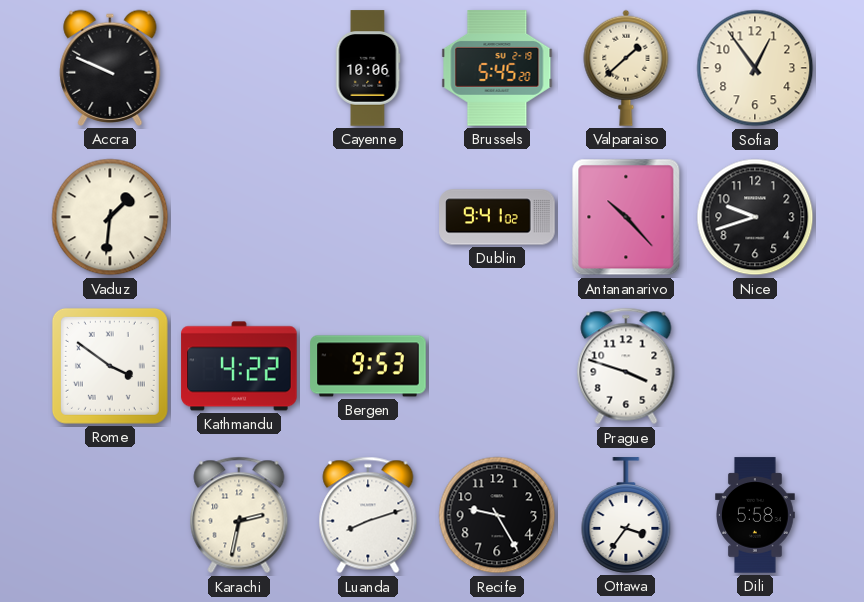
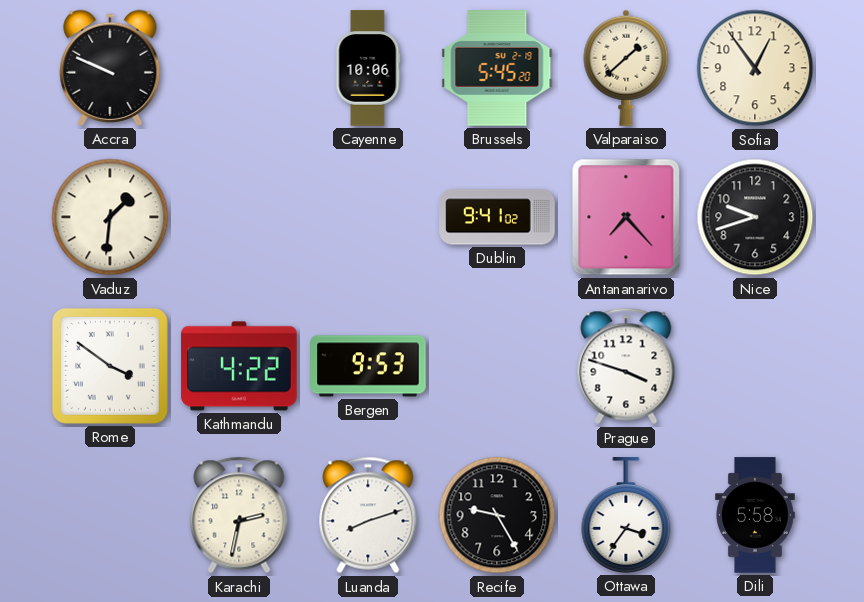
Antananarivo: 10:23 -> 7:23
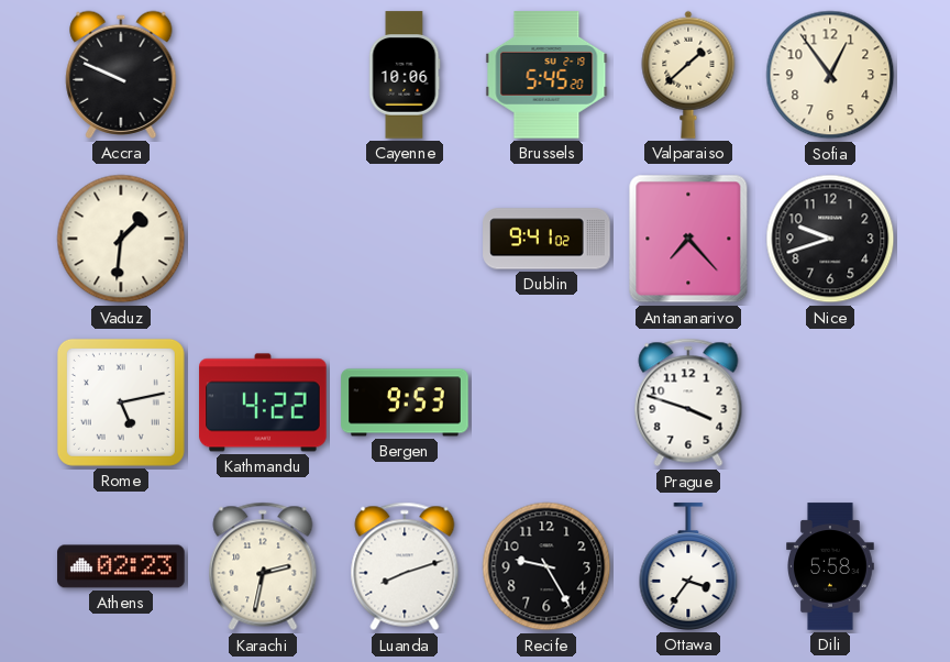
Rome: 3:51 -> 5:13
Athens: none -> 02:23
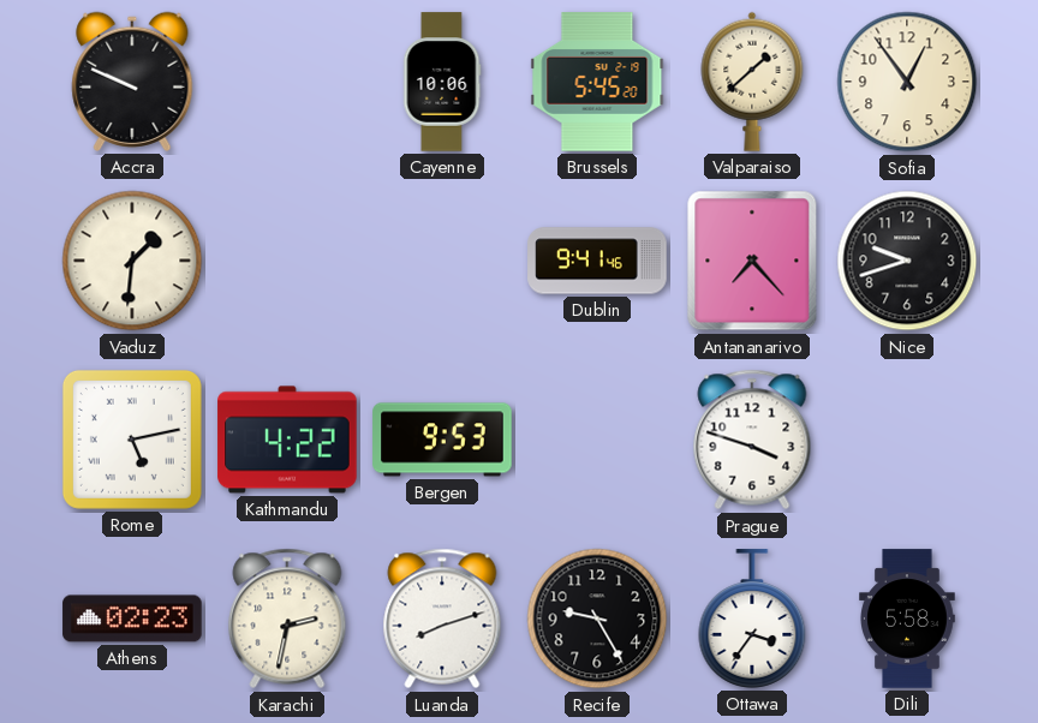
Dublin: 9:41:02 -> 9:41:46
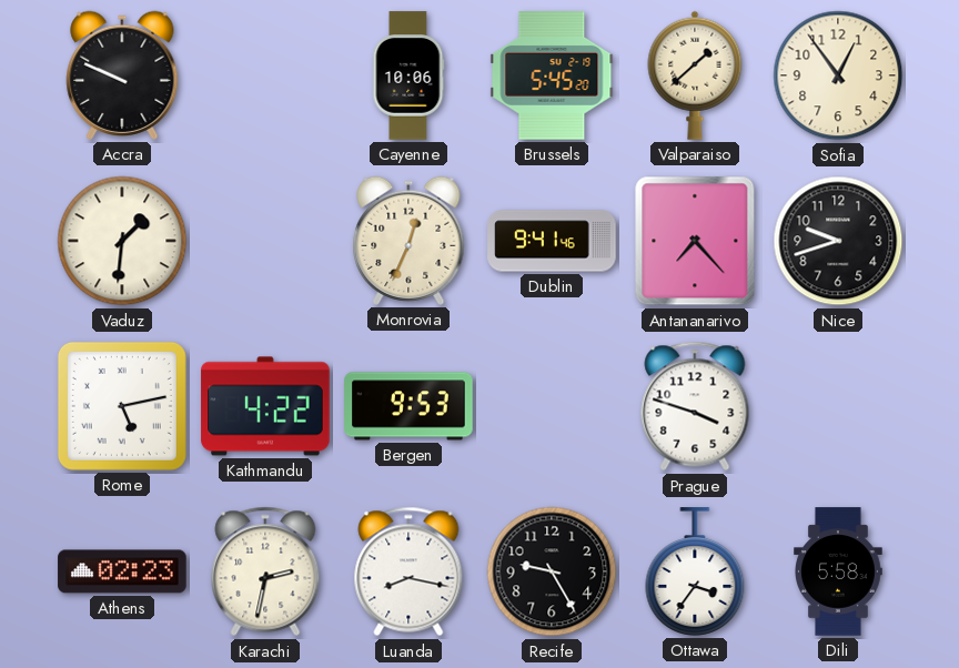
Monrovia: none -> 12:34
Luanda: 8:12 -> 8:17
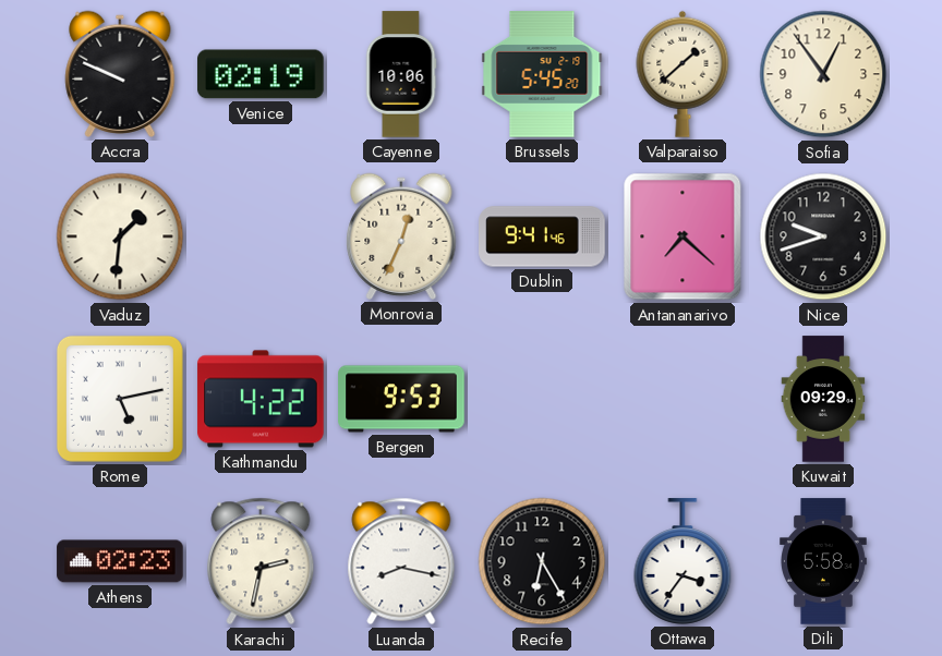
Venice: none -> 02:19
Antananarivo: 7:23 -> 7:22
Prague: 3:48 -> none
Kuwait: none -> 09:29
Recife: 9:25 -> 6:25
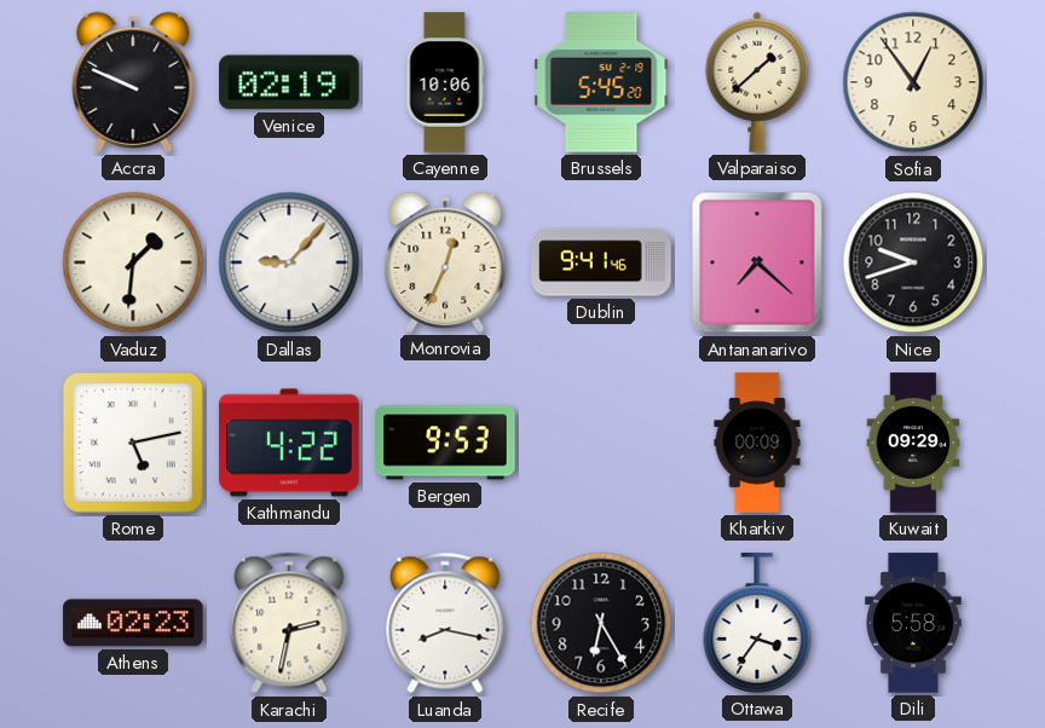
Dallas: none -> 9:07
Kharkiv: none -> 00:09
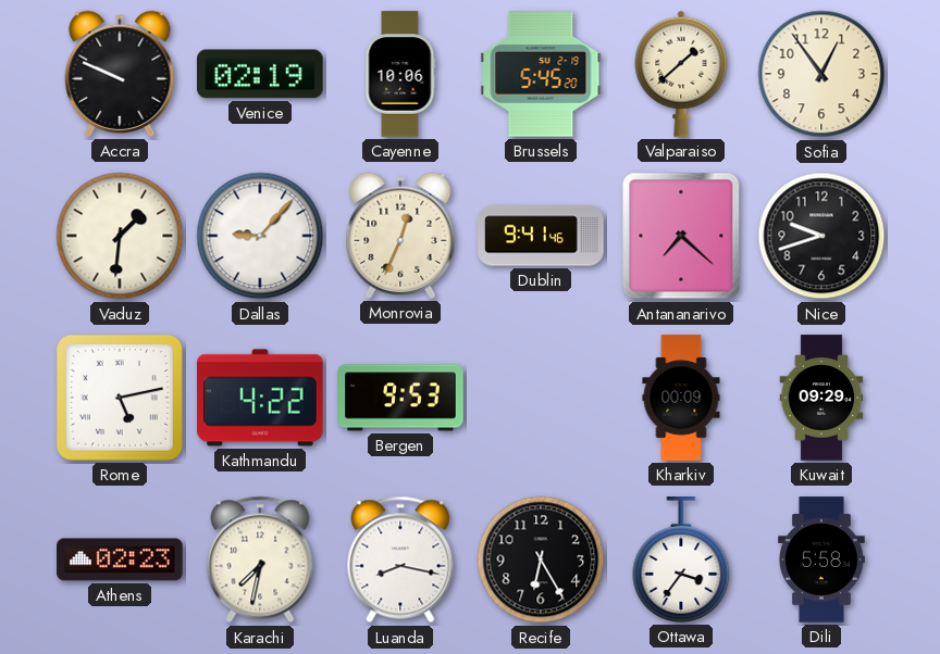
Karachi: 2:32 -> 7:32
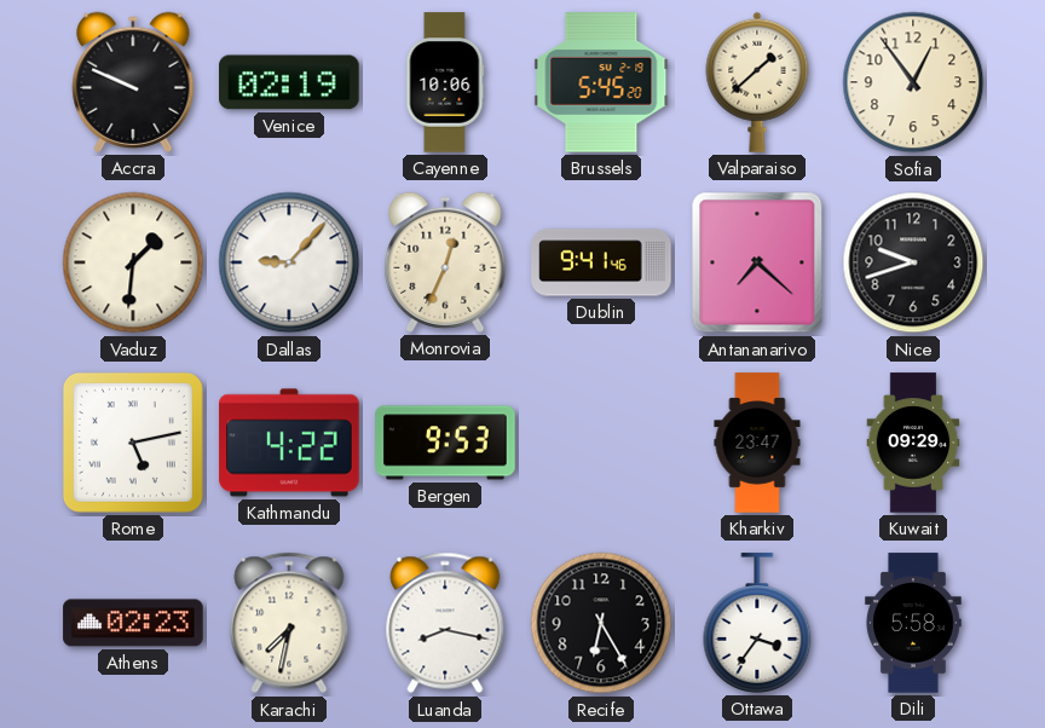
Kharkiv: 00:09 -> 23:47
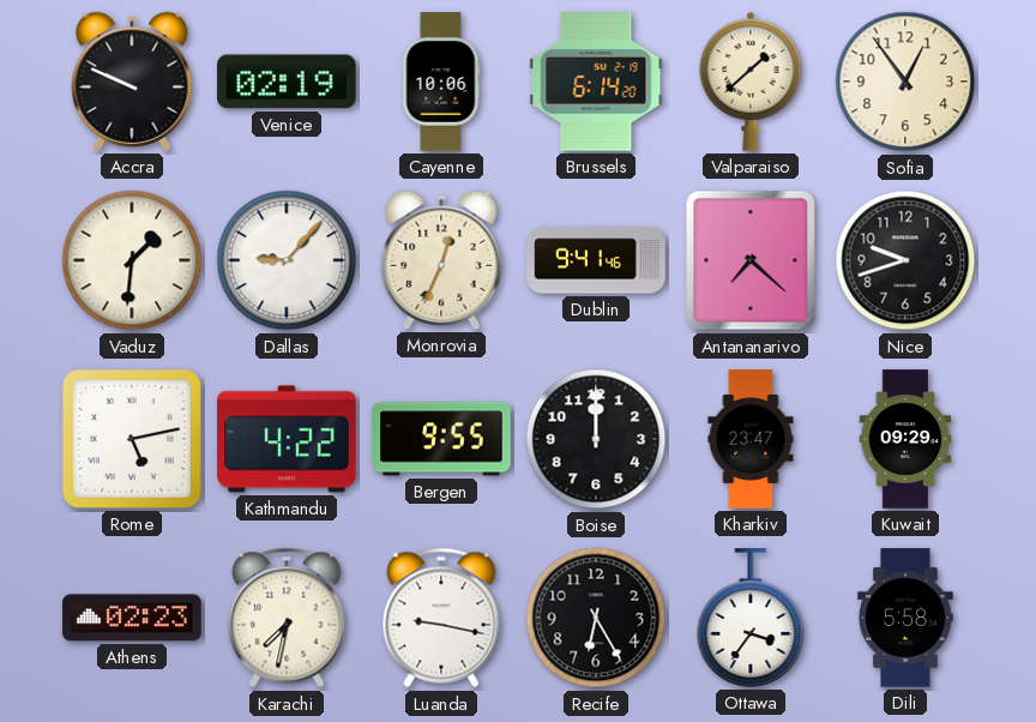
Brussels: 5:45 -> 6:14
Bergen: 9:53 -> 9:55
Boise: none -> 12:00
Luanda: 8:17 -> 9:17
